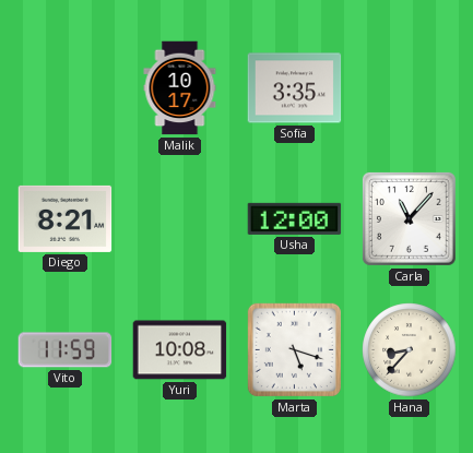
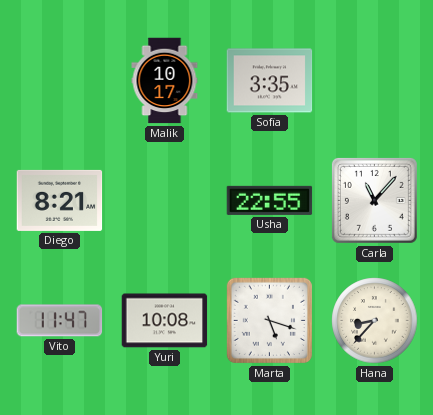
Usha: 12:00 -> 22:55
Vito: 11:59 -> 11:47
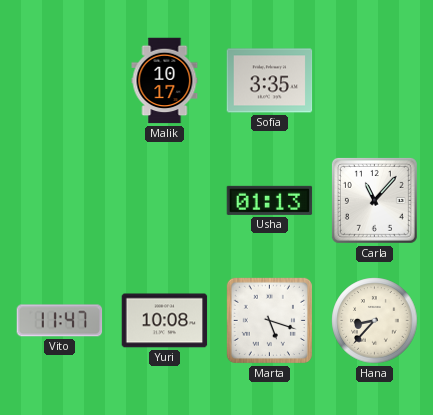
Diego: 8:21 -> none
Usha: 22:55 -> 01:13
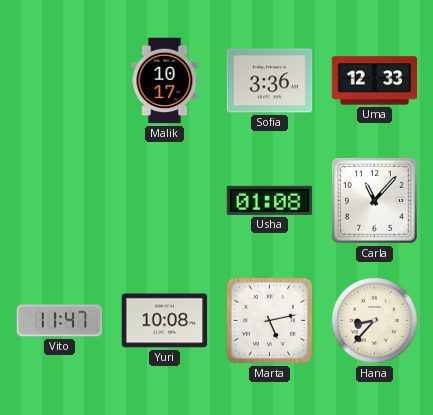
Sofia: 3:35 -> 3:36
Uma: none -> 12:33
Usha: 01:13 -> 01:08
Marta: 5:18 -> 5:13
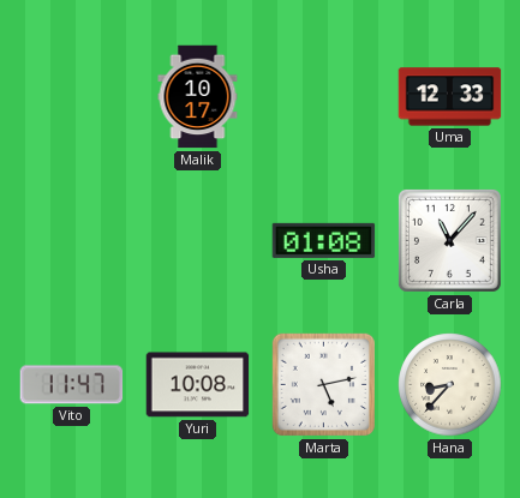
Sofia: 3:36 -> none
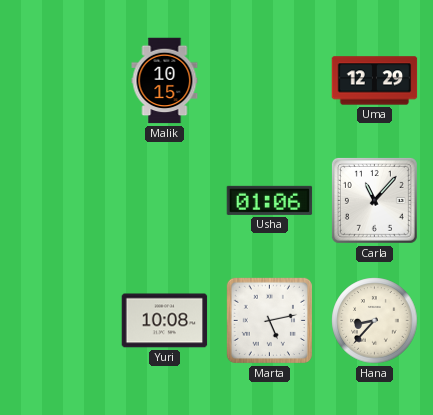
Malik: 10:17 -> 10:15
Uma: 12:33 -> 12:29
Usha: 01:08 -> 01:06
Vito: 11:47 -> none
